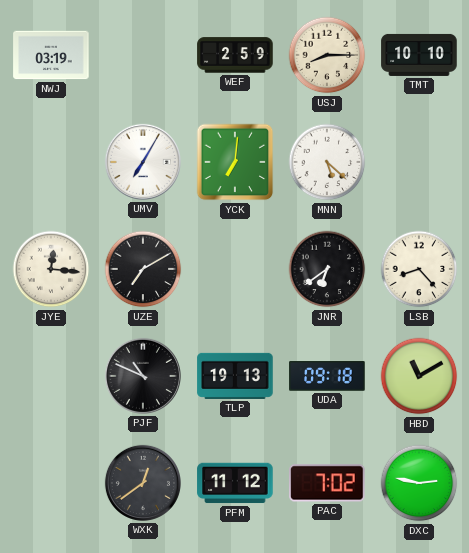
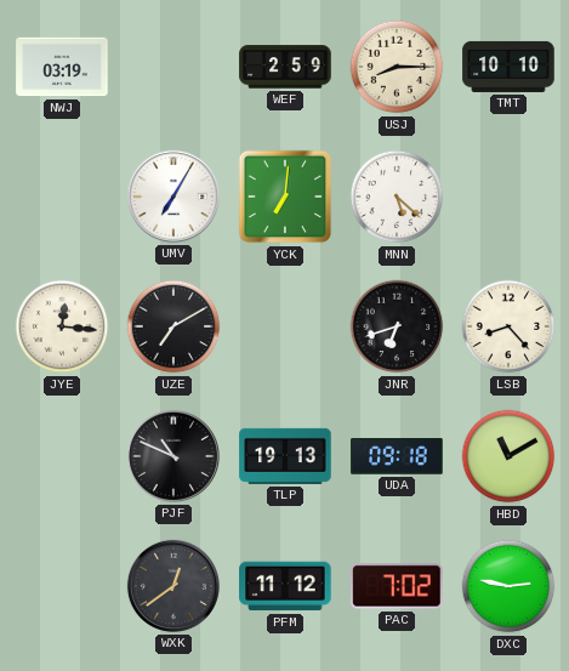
JNR: 6:39 -> 6:42
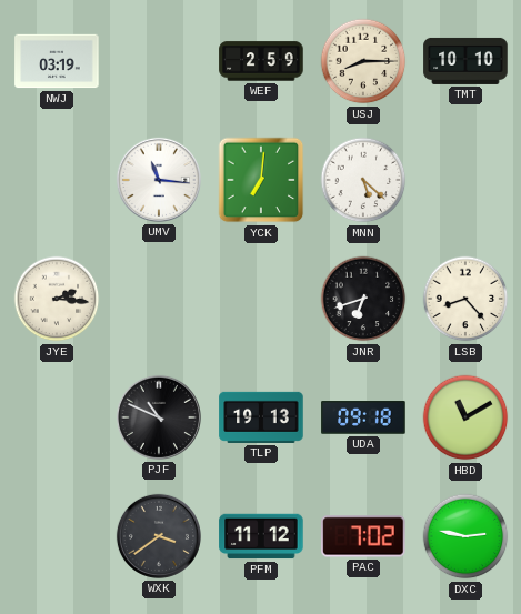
UMV: 7:05 -> 11:16
JYE: 12:16 -> 2:16
UZE: 7:10 -> none
WXK: 12:39 -> 3:39
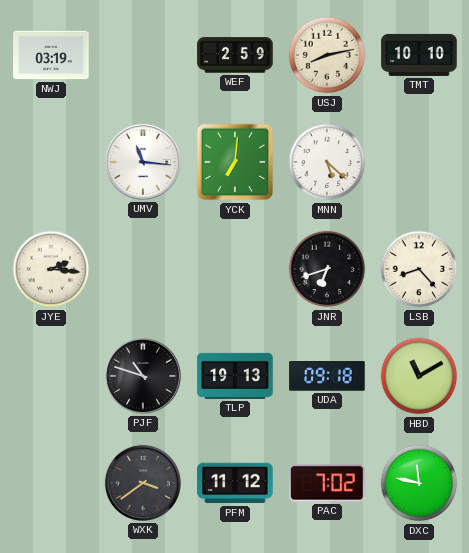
USJ: 8:15 -> 8:13
PJF: 10:49 -> 10:48
DXC: 2:47 -> 11:47
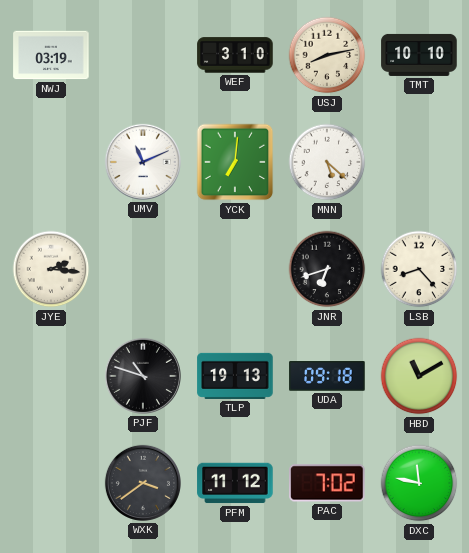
WEF: 2:59 -> 3:10
UMV: 11:16 -> 11:11
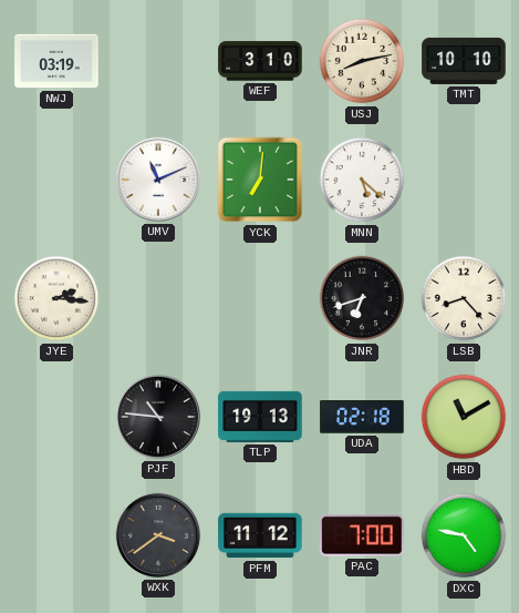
PJF: 10:48 -> 10:46
UDA: 09:18 -> 02:18
PAC: 7:02 -> 7:00
DXC: 11:47 -> 4:47
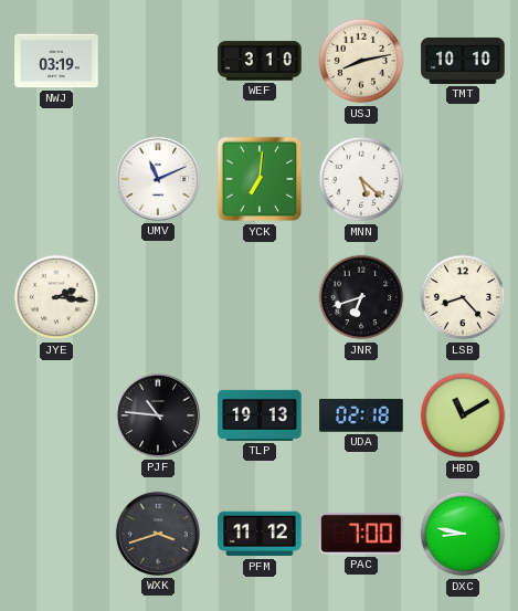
WXK: 3:39 -> 3:42
DXC: 4:47 -> 8:47
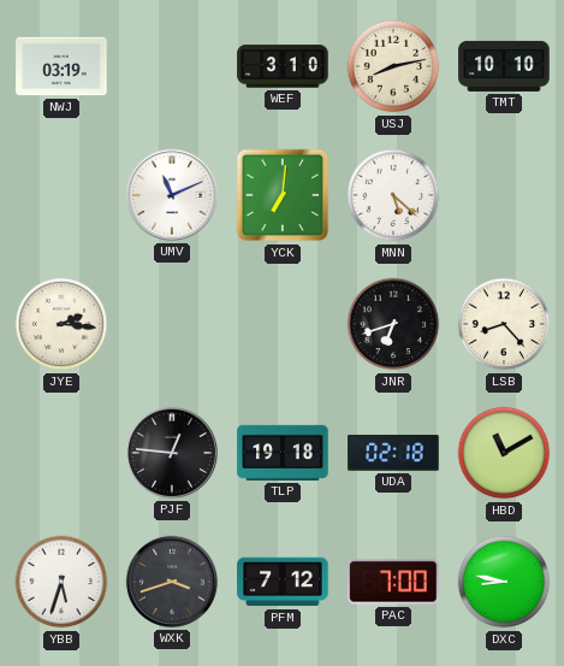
PJF: 10:46 -> 12:46
TLP: 19:13 -> 19:18
YBB: none -> 5:33
PFM: 11:12 -> 7:12
